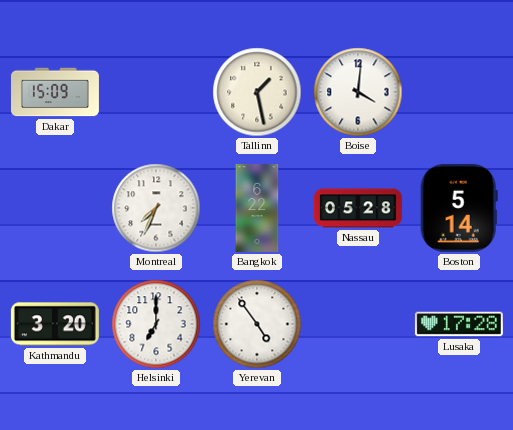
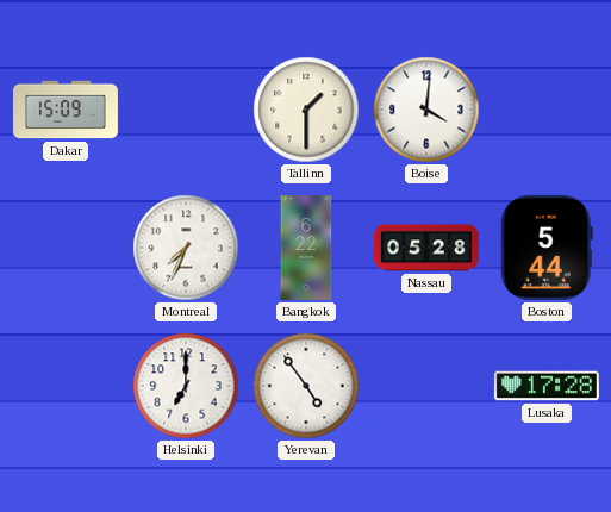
Tallinn: 1:28 -> 1:30
Boston: 5:14 -> 5:44
Kathmandu: 3:20 -> none
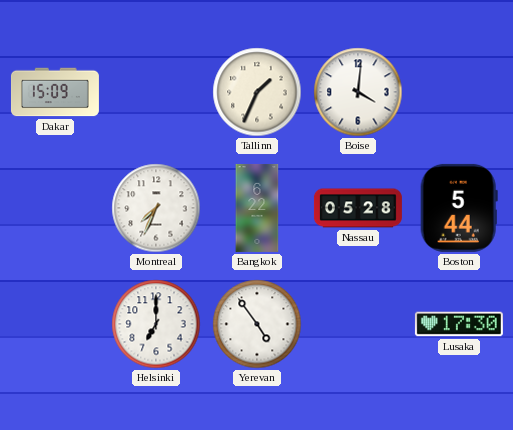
Tallinn: 1:30 -> 1:34
Lusaka: 17:28 -> 17:30
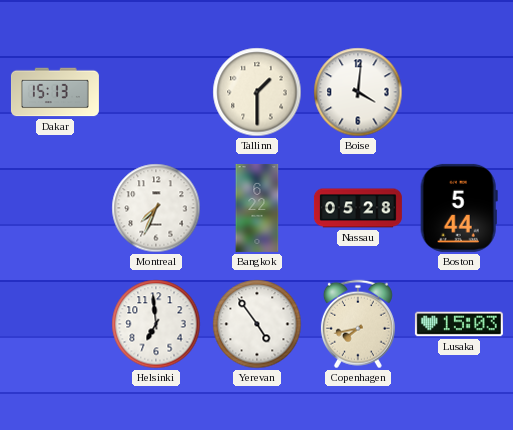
Dakar: 15:09 -> 15:13
Tallinn: 1:34 -> 1:30
Helsinki: 7:00 -> 6:59
Copenhagen: none -> 7:43
Lusaka: 17:30 -> 15:03
